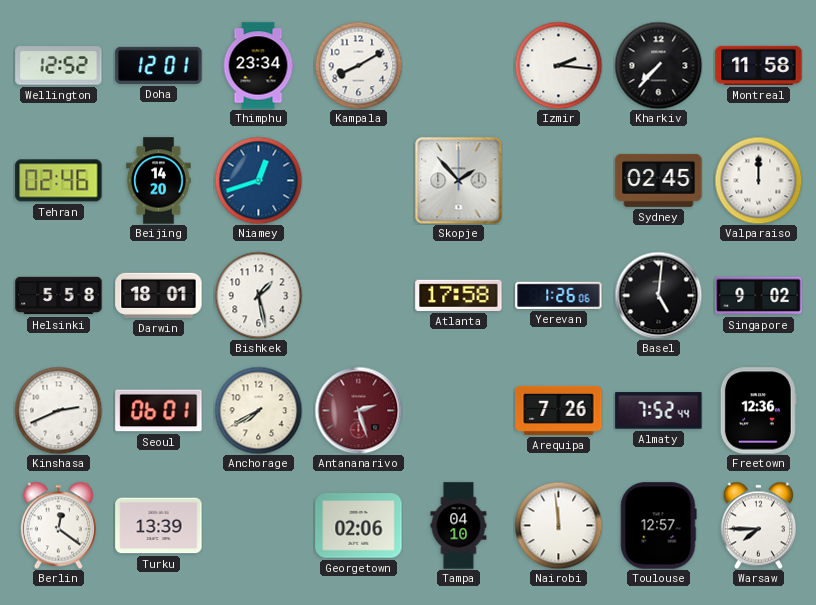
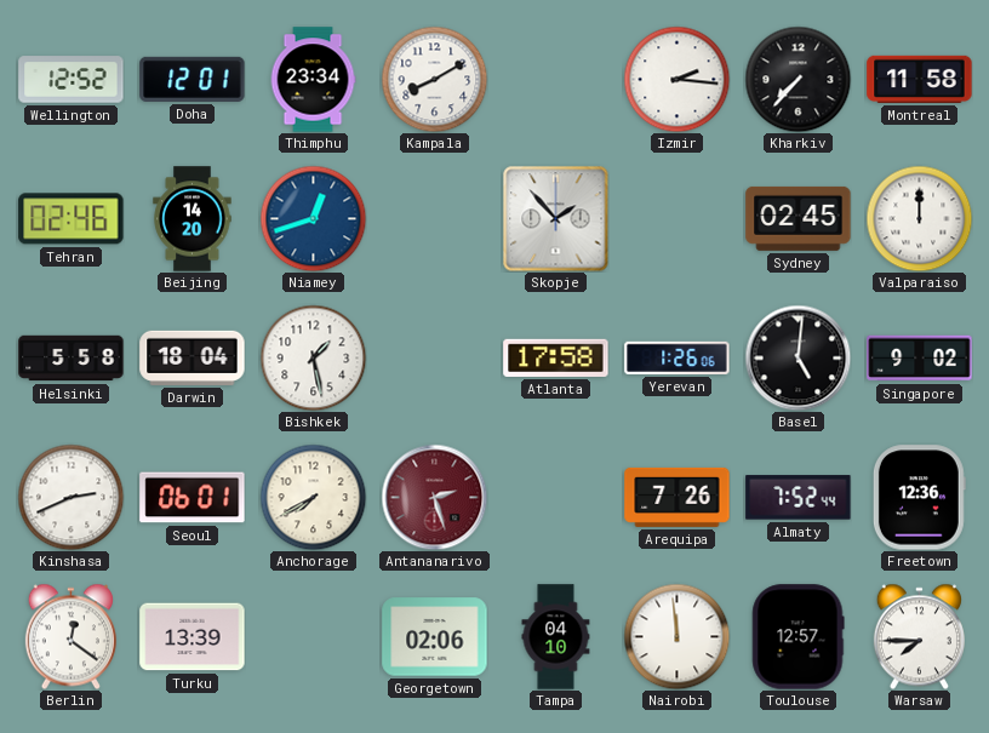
Darwin: 18:01 -> 18:04
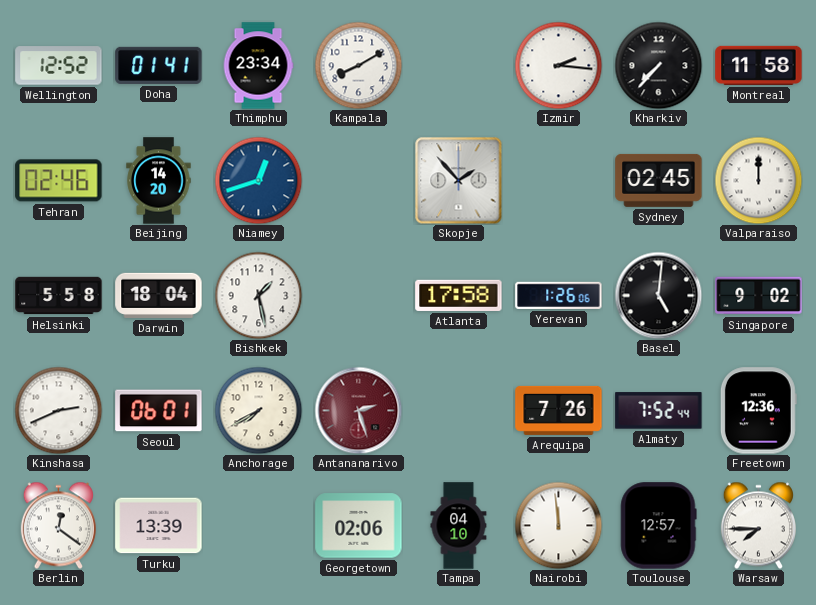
Doha: 12:01 -> 01:41
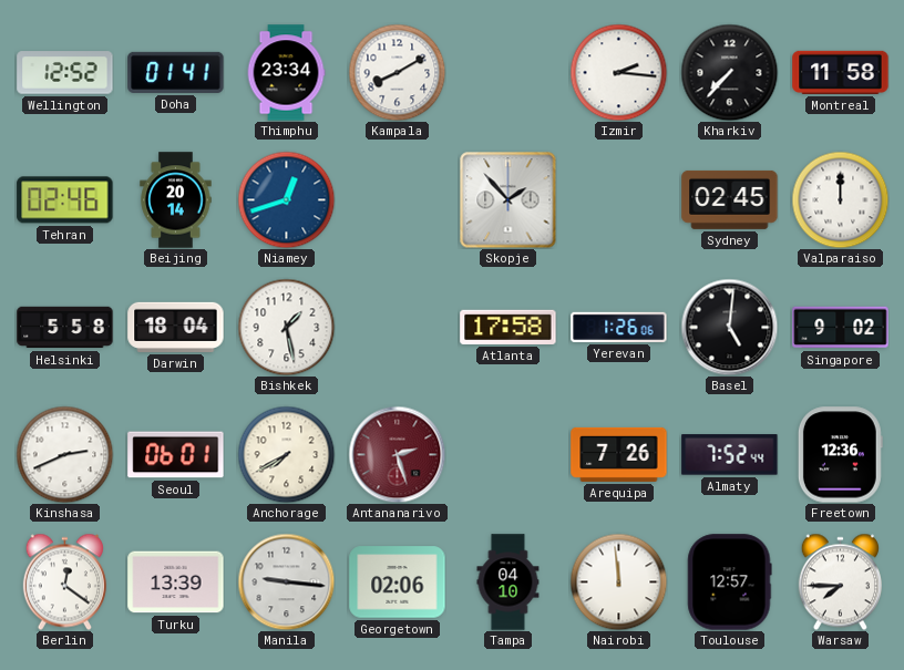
Beijing: 14:20 -> 20:14
Manila: none -> 9:16
